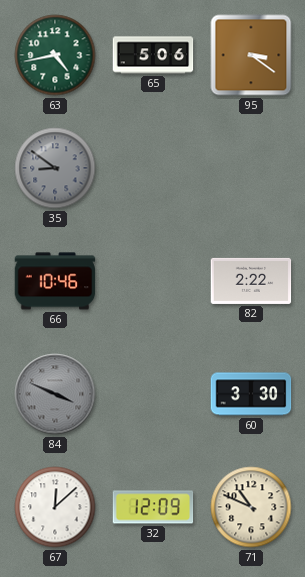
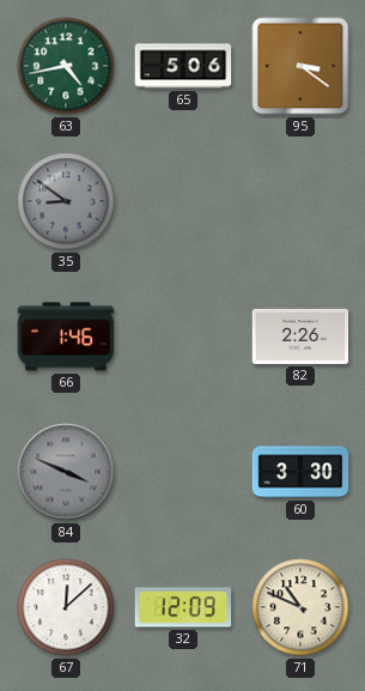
66: 10:46 -> 1:46
82: 2:22 -> 2:26
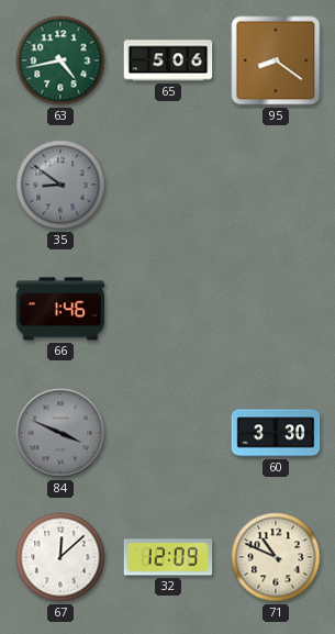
95: 3:21 -> 8:21
82: 2:26 -> none
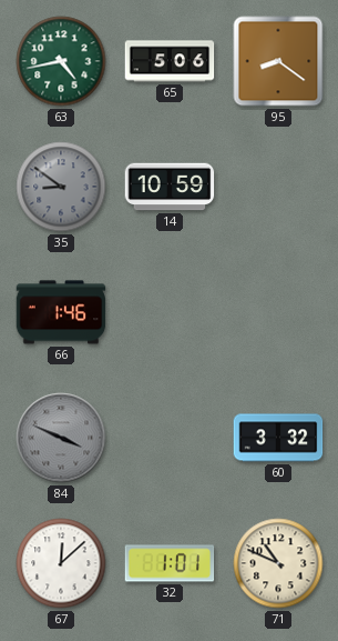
14: none -> 10:59
60: 3:30 -> 3:32
32: 12:09 -> 1:01
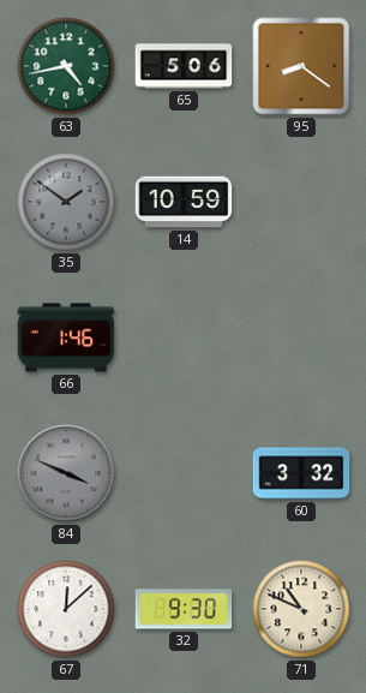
35: 8:51 -> 1:51
32: 1:01 -> 9:30
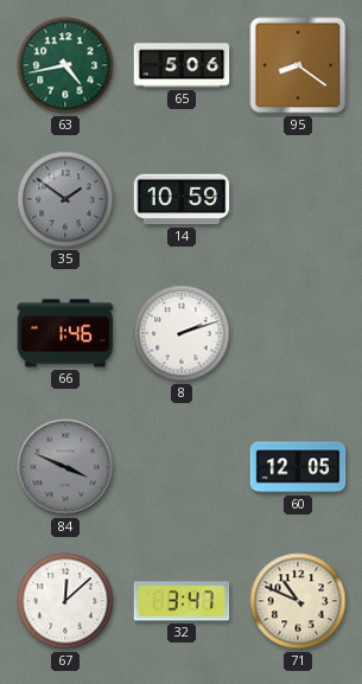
8: none -> 2:12
60: 3:32 -> 12:05
32: 9:30 -> 3:47
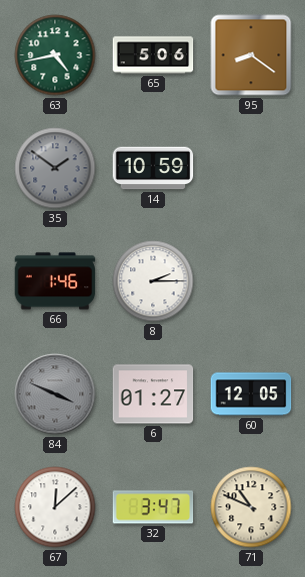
8: 2:12 -> 2:15
6: none -> 01:27
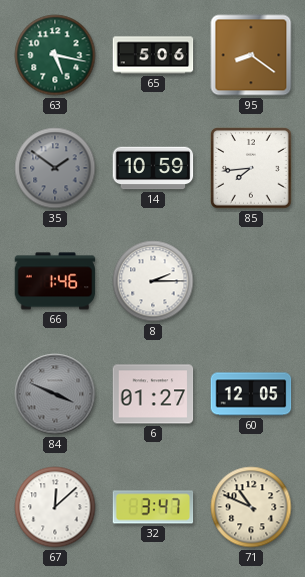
63: 4:43 -> 5:17
85: none -> 7:44
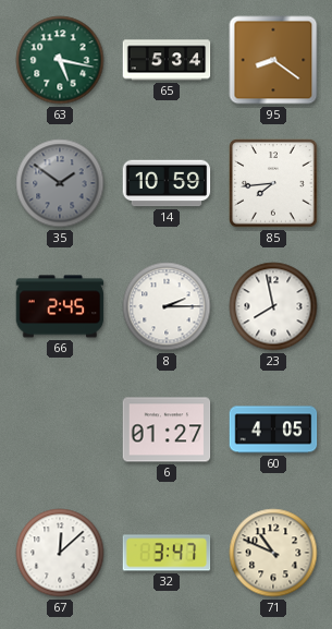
65: 5:06 -> 5:34
66: 1:46 -> 2:45
23: none -> 7:58
84: 3:49 -> none
60: 12:05 -> 4:05
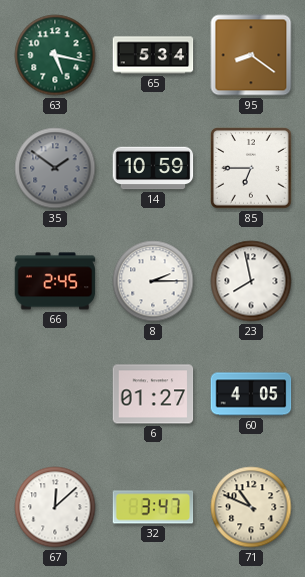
85: 7:44 -> 6:45
